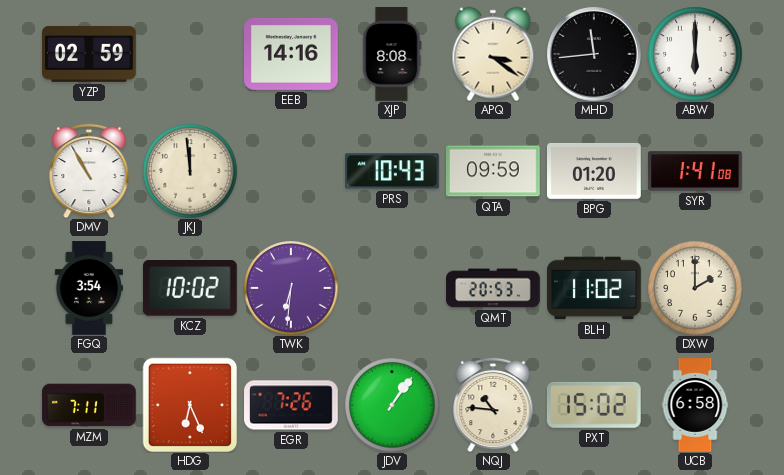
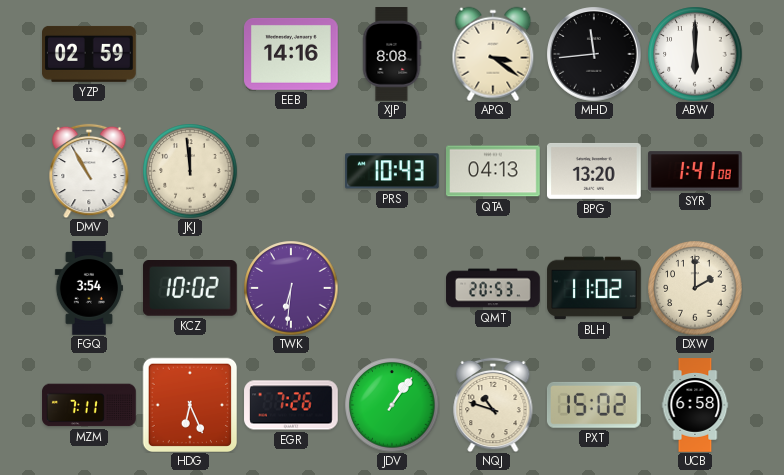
QTA: 09:59 -> 04:13
BPG: 01:20 -> 13:20
NQJ: 10:46 -> 10:48
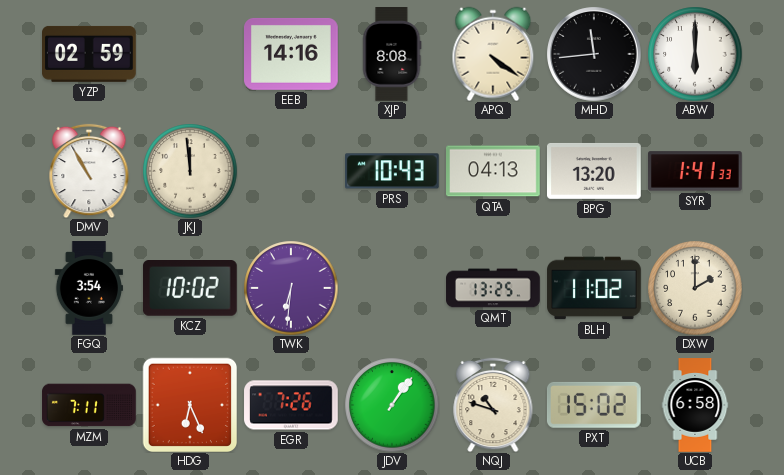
APQ: 3:21 -> 4:21
SYR: 1:41:08 -> 1:41:33
QMT: 20:53 -> 13:25
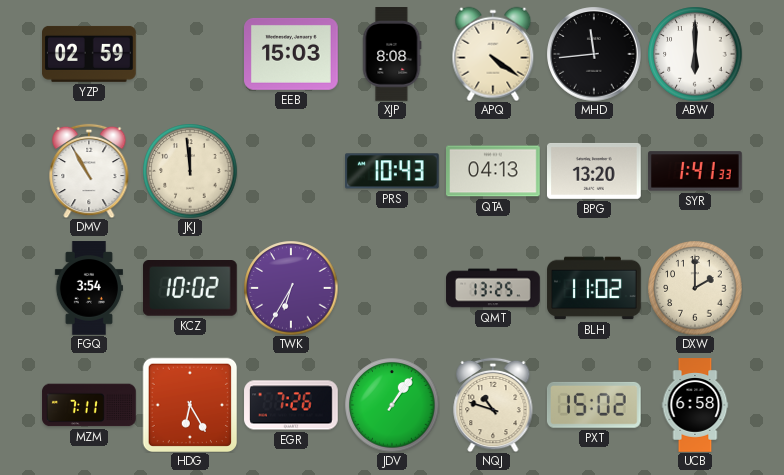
EEB: 14:16 -> 15:03
TWK: 6:31 -> 6:35
HDG: 6:26 -> 6:25
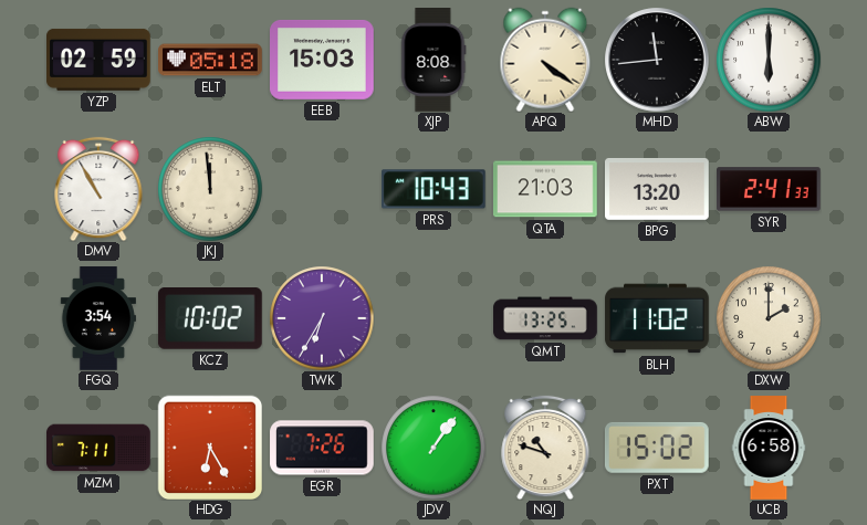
ELT: none -> 05:18
QTA: 04:13 -> 21:03
SYR: 1:41 -> 2:41
